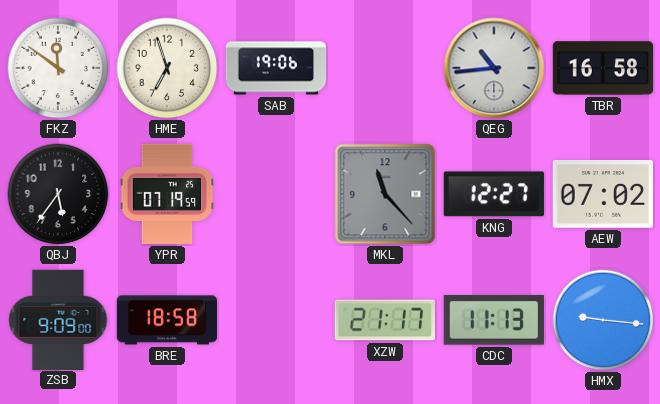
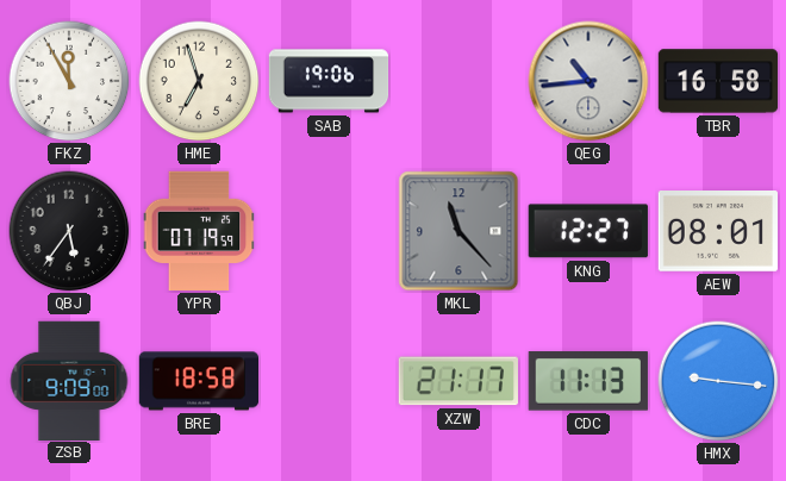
FKZ: 11:51 -> 11:55
AEW: 07:02 -> 08:01
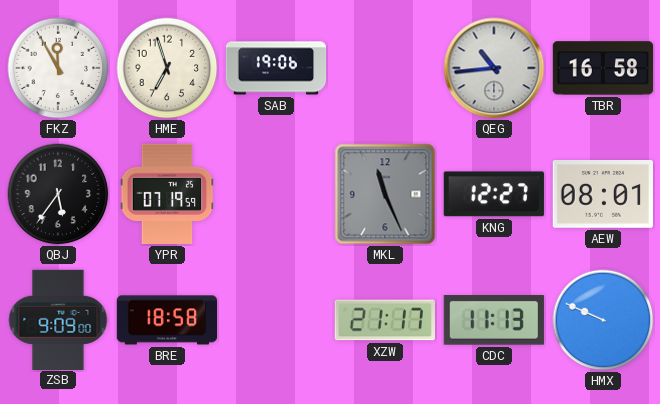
MKL: 11:23 -> 11:26
HMX: 9:16 -> 9:49
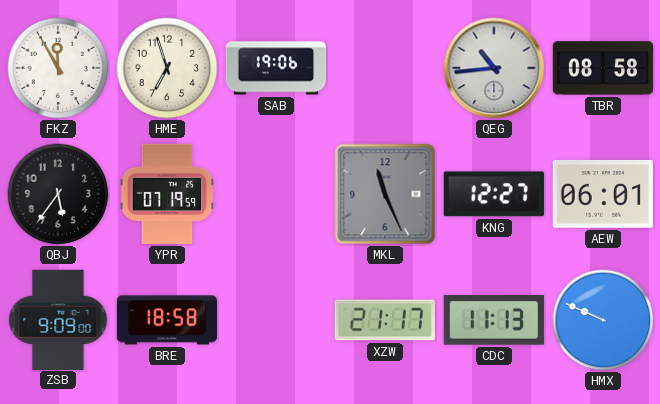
TBR: 16:58 -> 08:58
AEW: 08:01 -> 06:01
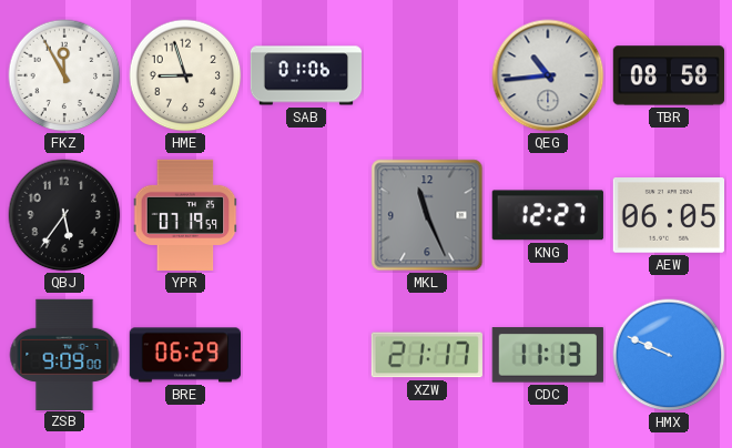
HME: 6:57 -> 8:57
SAB: 19:06 -> 01:06
AEW: 06:01 -> 06:05
BRE: 18:58 -> 06:29
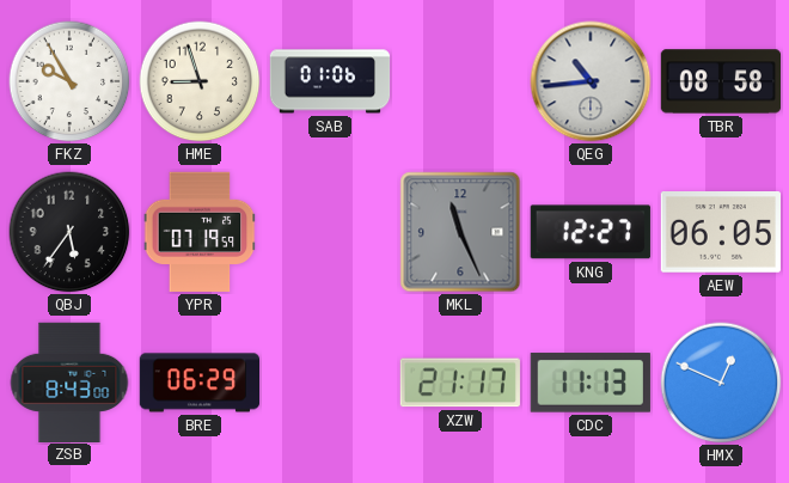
FKZ: 11:55 -> 9:55
ZSB: 9:09 -> 8:43
HMX: 9:49 -> 12:49
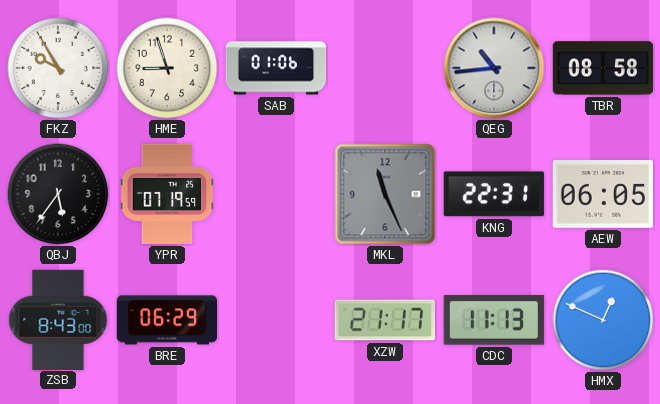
KNG: 12:27 -> 22:31
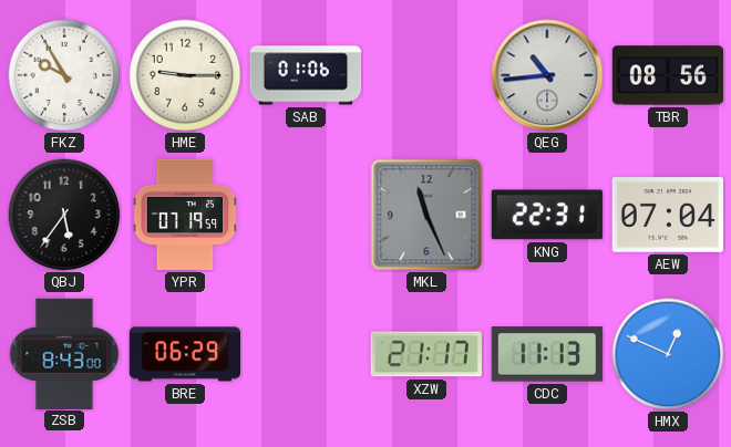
HME: 8:57 -> 9:15
TBR: 08:58 -> 08:56
AEW: 06:05 -> 07:04
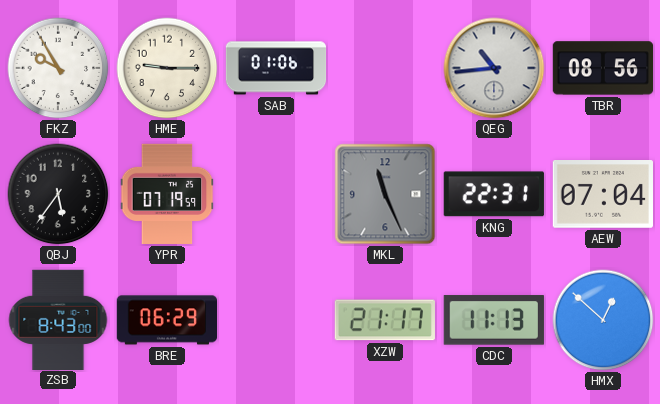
HMX: 12:49 -> 12:52
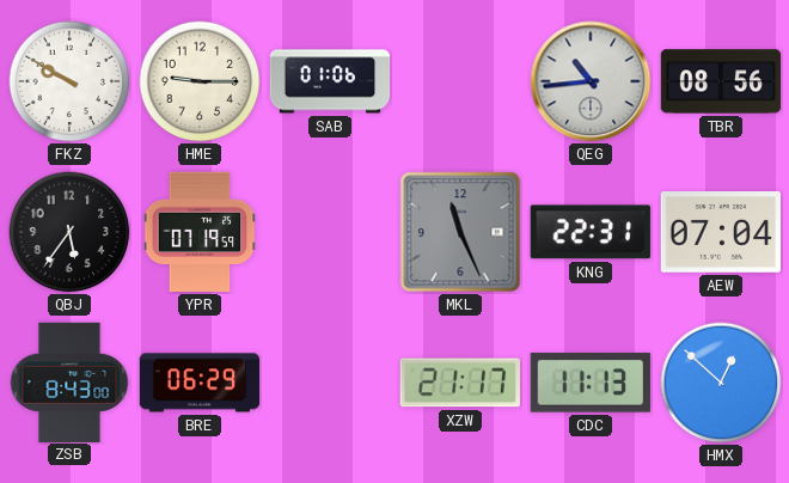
FKZ: 9:55 -> 9:50
